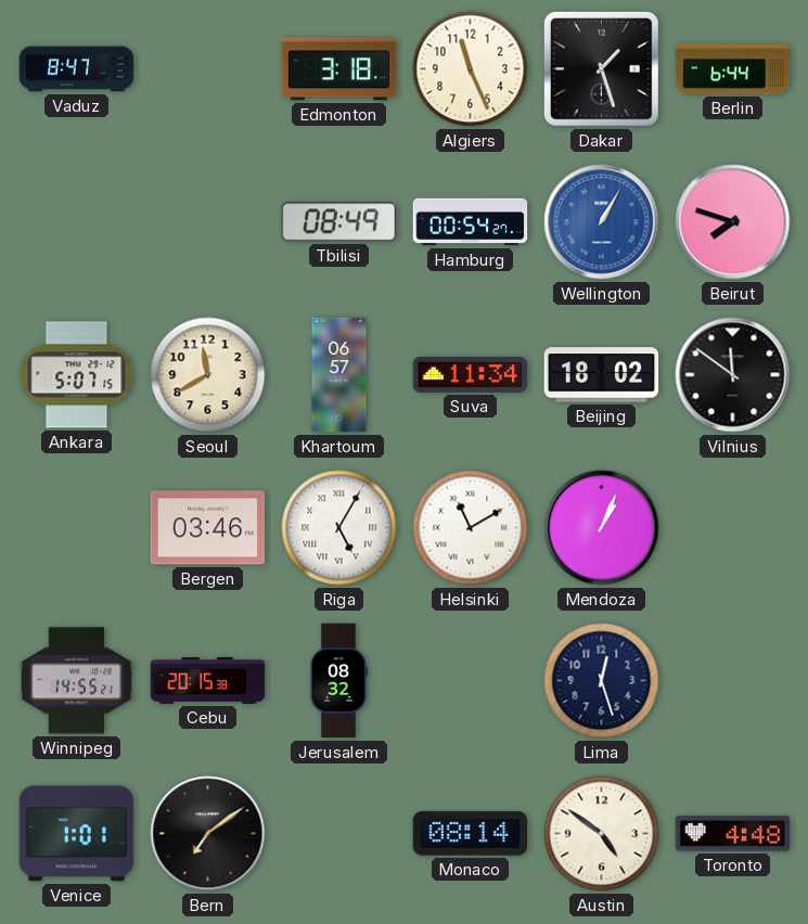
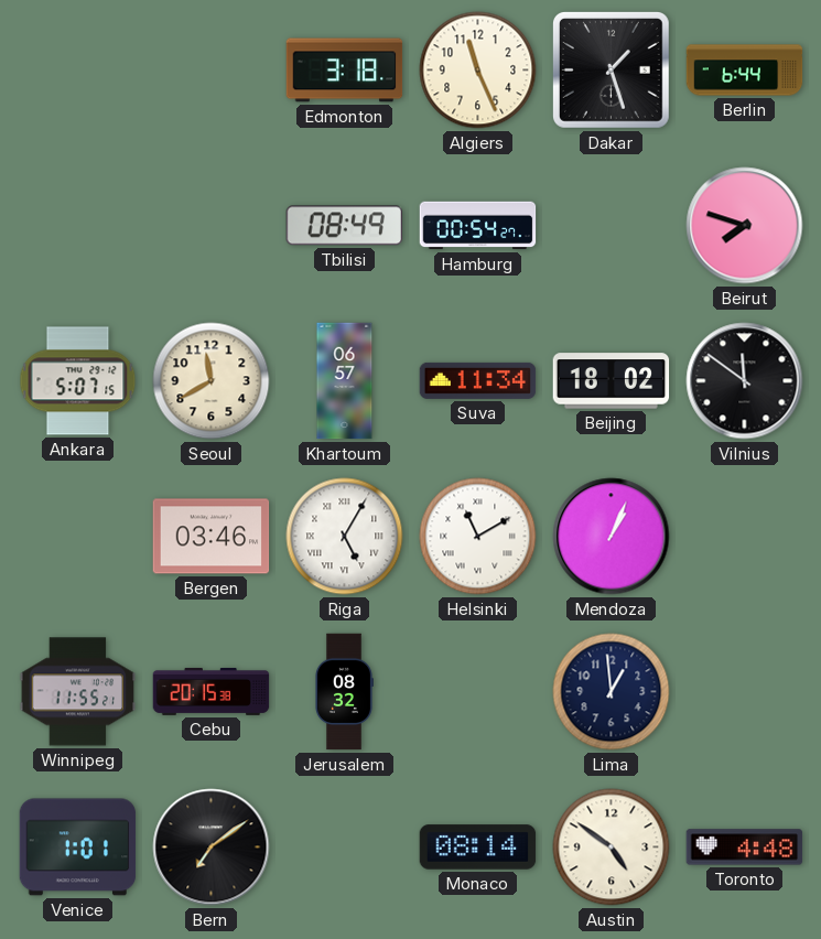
Vaduz: 8:47 -> none
Wellington: 1:05 -> none
Winnipeg: 14:55 -> 11:55
Lima: 12:27 -> 12:59
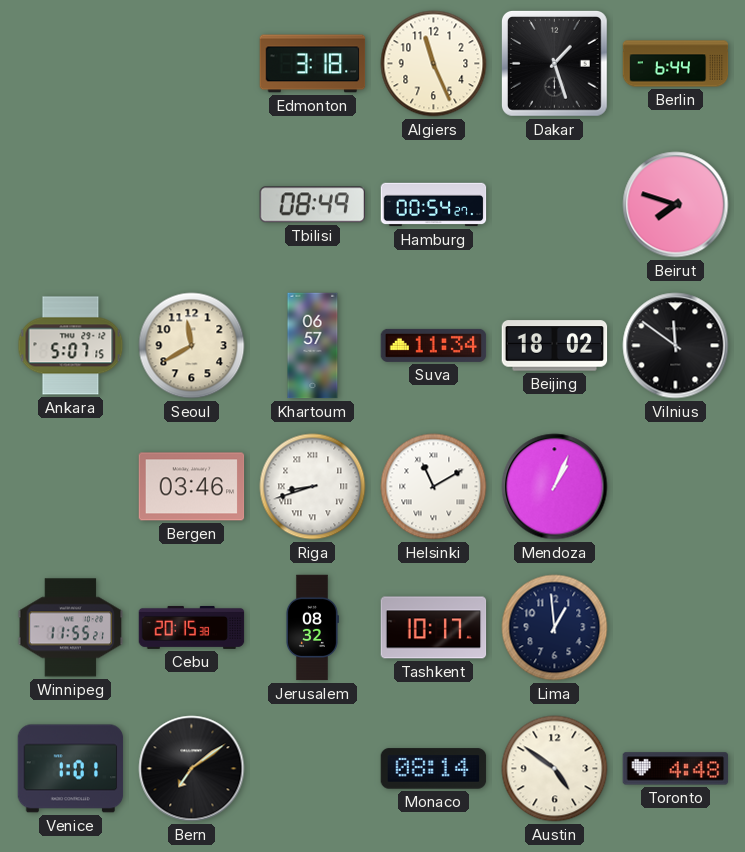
Riga: 5:05 -> 8:42
Tashkent: none -> 10:17
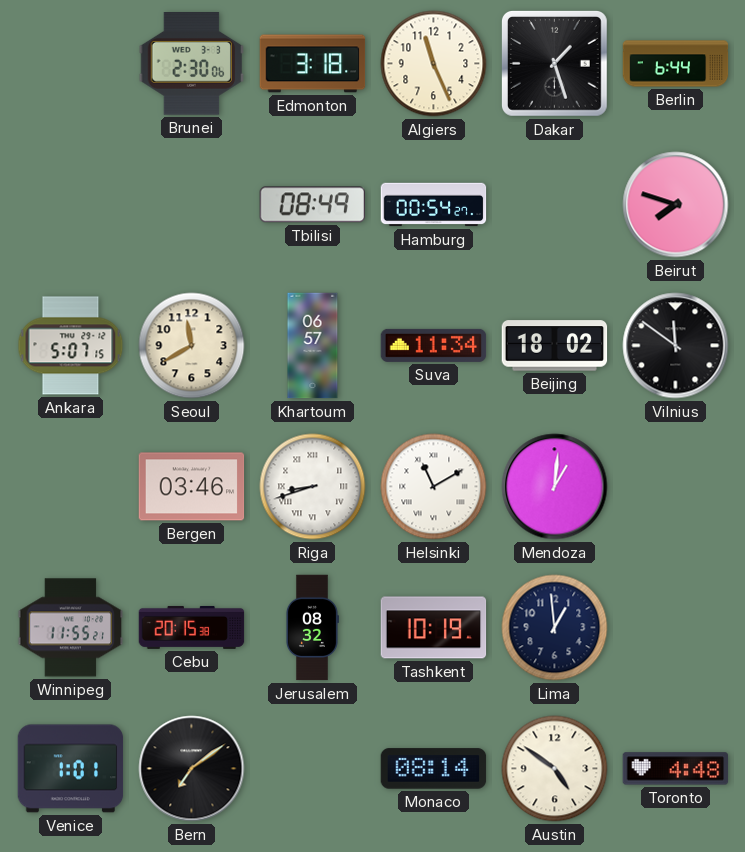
Brunei: none -> 2:30
Mendoza: 1:04 -> 1:01
Tashkent: 10:17 -> 10:19
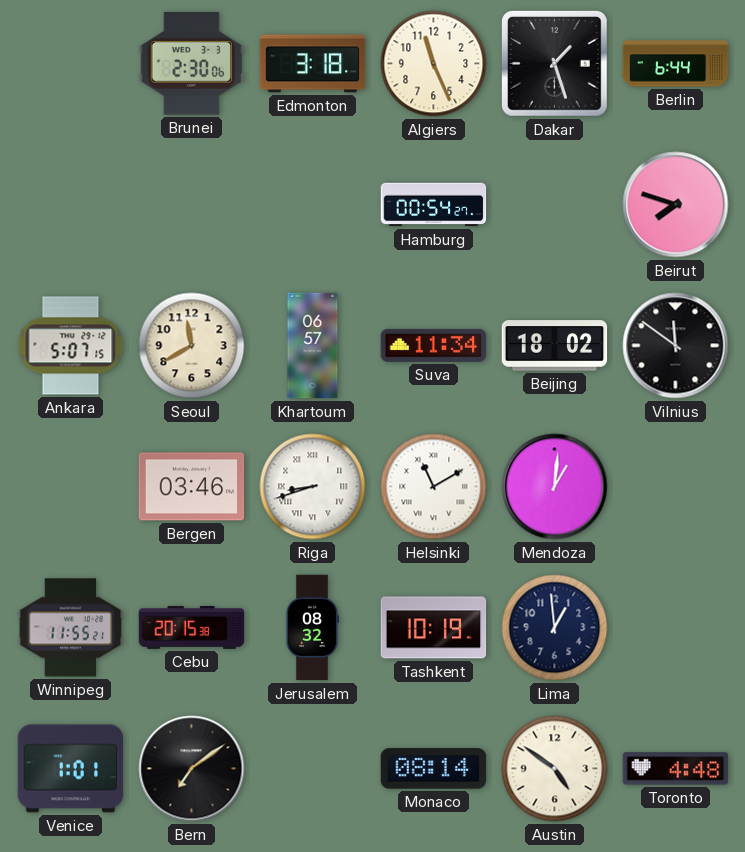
Tbilisi: 08:49 -> none
